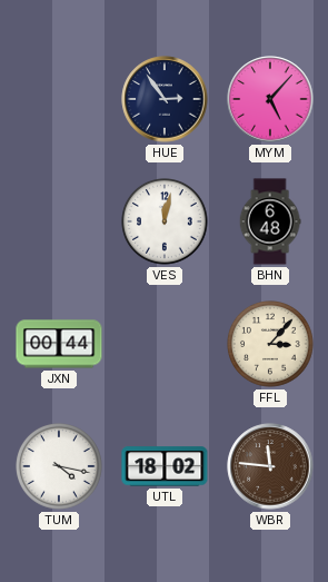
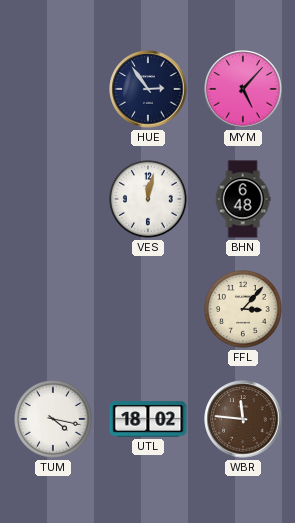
JXN: 00:44 -> none
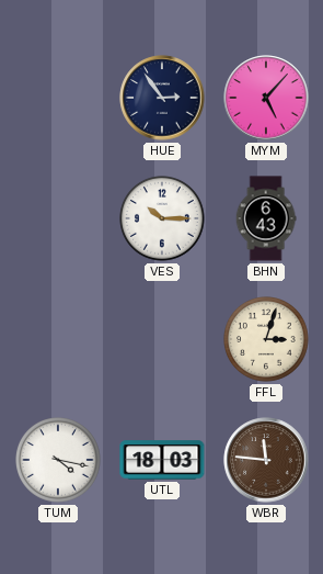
VES: 12:02 -> 10:15
BHN: 6:48 -> 6:43
FFL: 3:07 -> 3:03
UTL: 18:02 -> 18:03
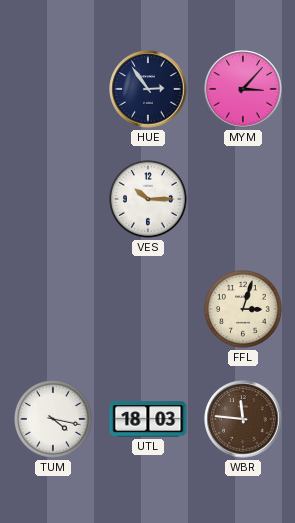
MYM: 5:07 -> 3:07
BHN: 6:43 -> none
